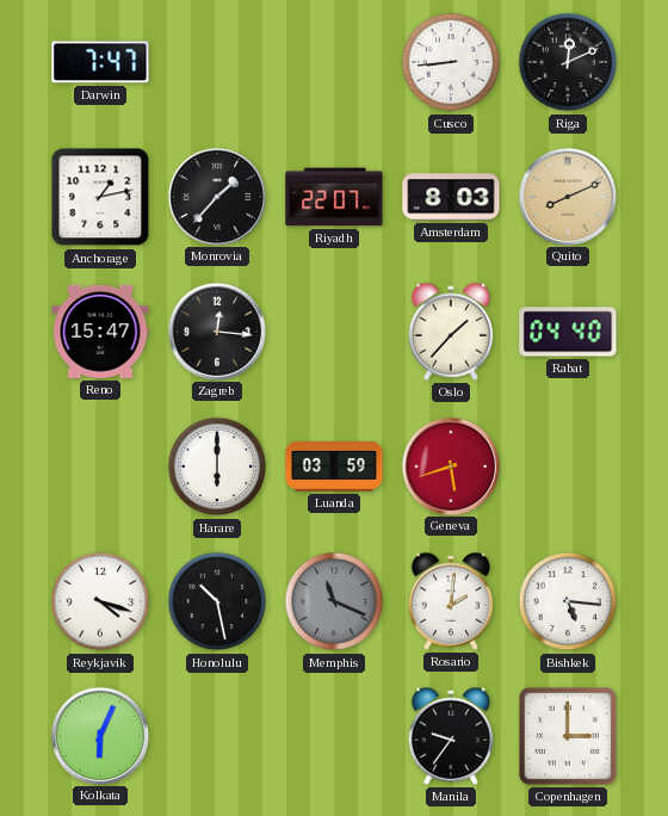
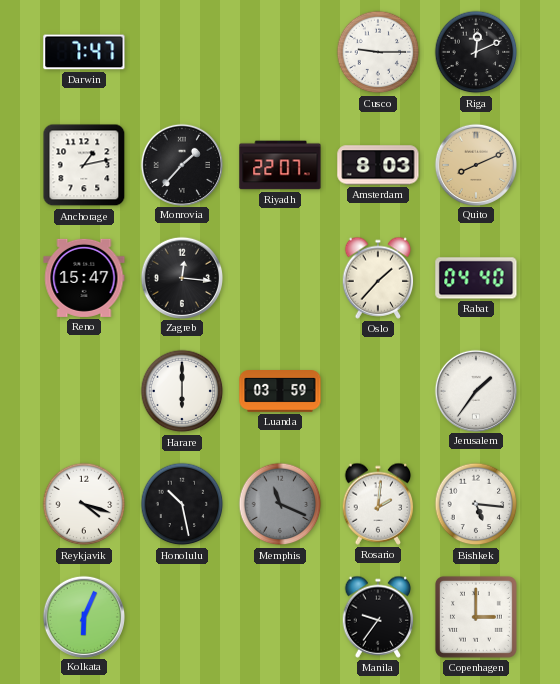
Cusco: 8:44 -> 9:15
Geneva: 5:42 -> none
Jerusalem: none -> 1:36
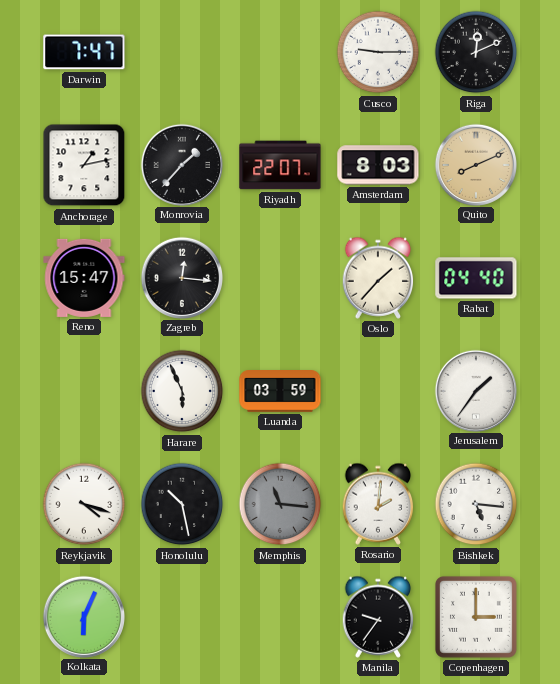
Harare: 6:00 -> 5:56
Memphis: 11:19 -> 11:16
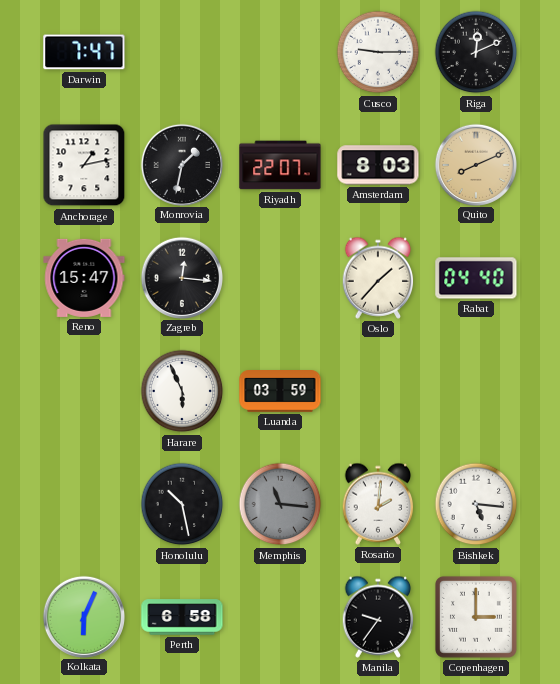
Monrovia: 1:37 -> 1:32
Jerusalem: 1:36 -> none
Reykjavik: 4:18 -> none
Perth: none -> 6:58
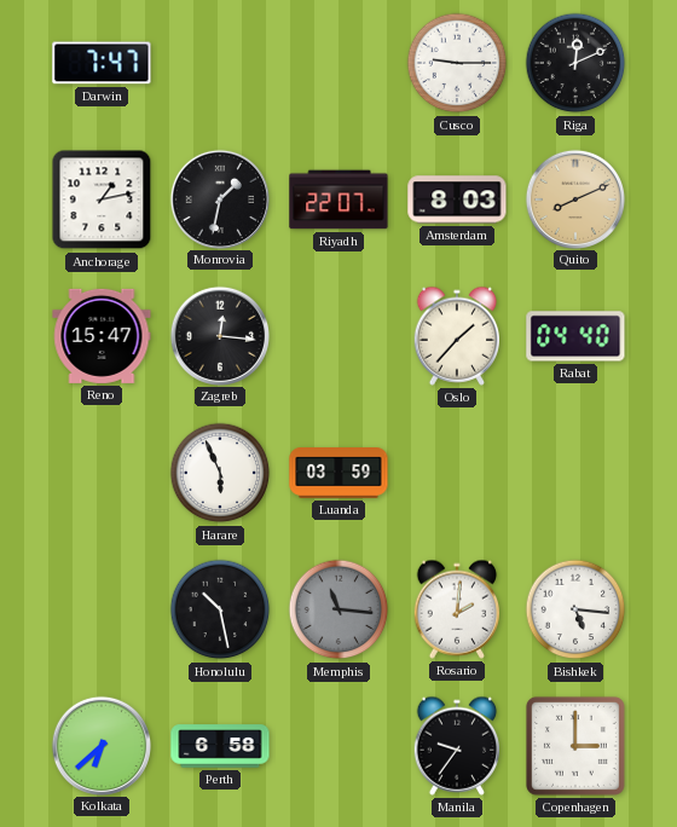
Kolkata: 6:04 -> 6:38
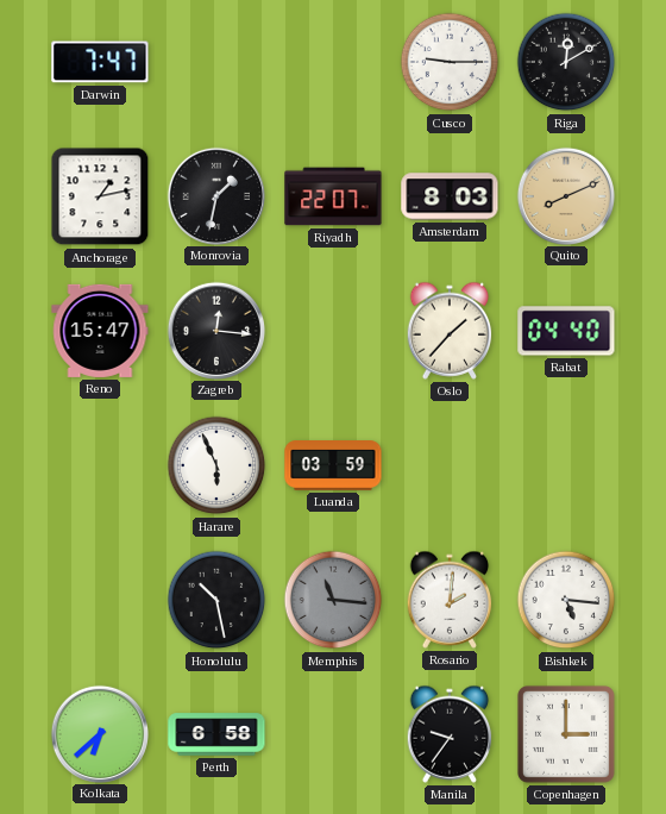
Riga: 12:11 -> 12:10
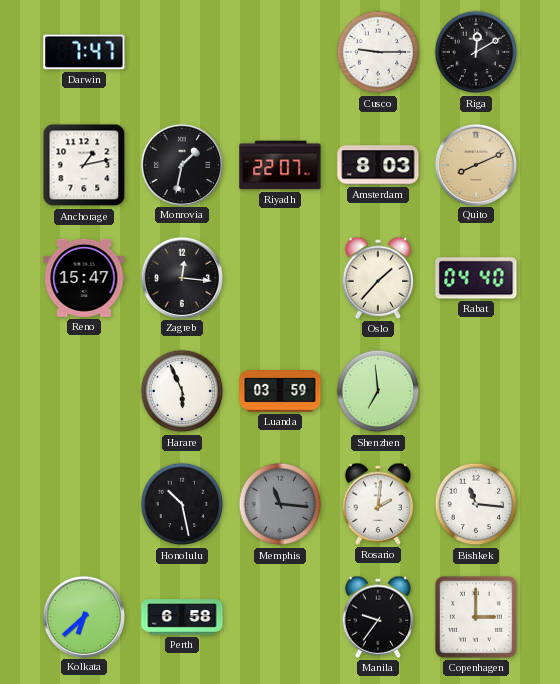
Shenzhen: none -> 6:59
Bishkek: 5:16 -> 11:16
